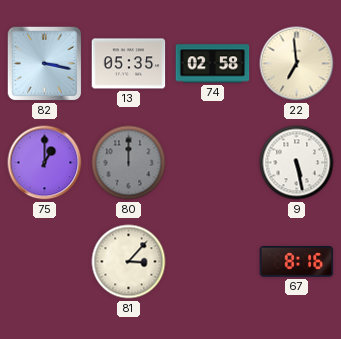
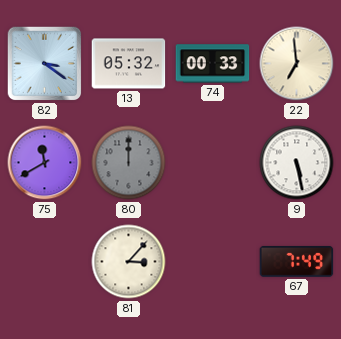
82: 3:17 -> 3:21
13: 05:35 -> 05:32
74: 02:58 -> 00:33
75: 1:00 -> 11:40
67: 8:16 -> 7:49
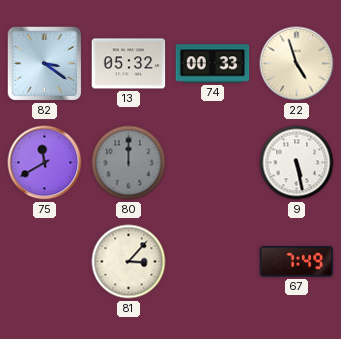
22: 6:59 -> 4:57
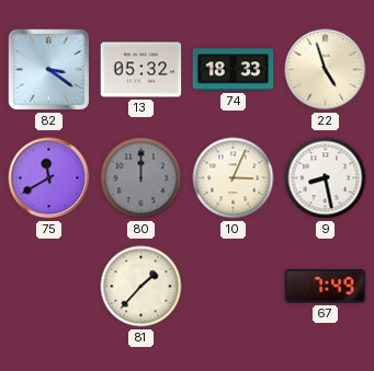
74: 00:33 -> 18:33
10: none -> 3:04
9: 5:28 -> 8:28
81: 3:07 -> 1:37
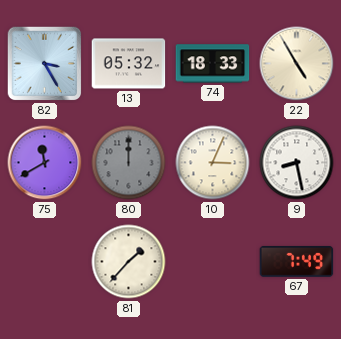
82: 3:21 -> 3:25
22: 4:57 -> 4:55
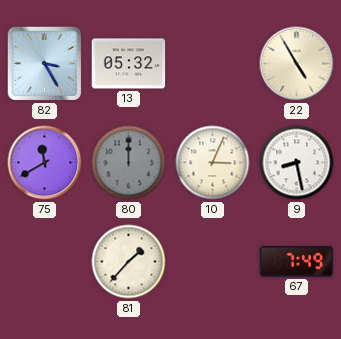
74: 18:33 -> none
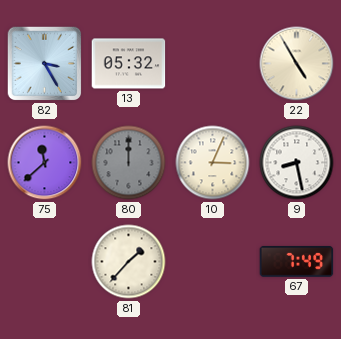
75: 11:40 -> 11:38
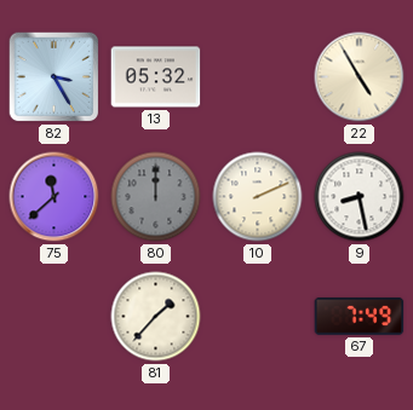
10: 3:04 -> 2:11
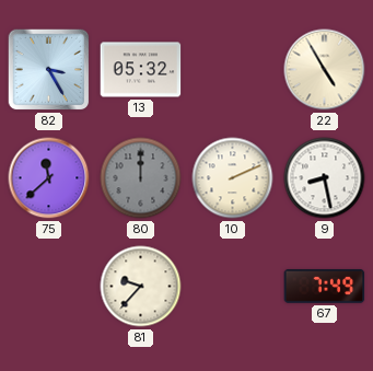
81: 1:37 -> 9:37
